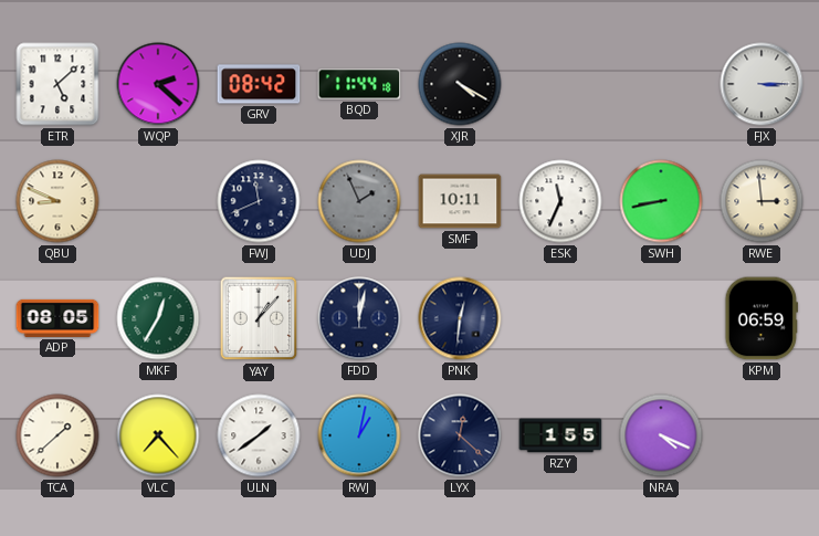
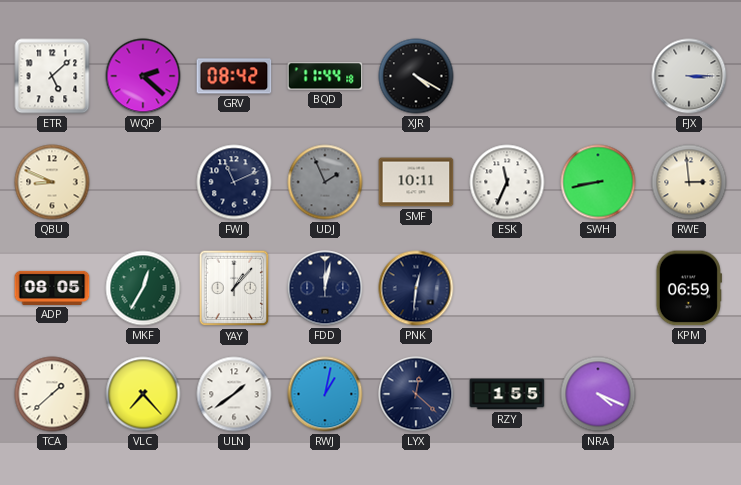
FWJ: 11:41 -> 11:11
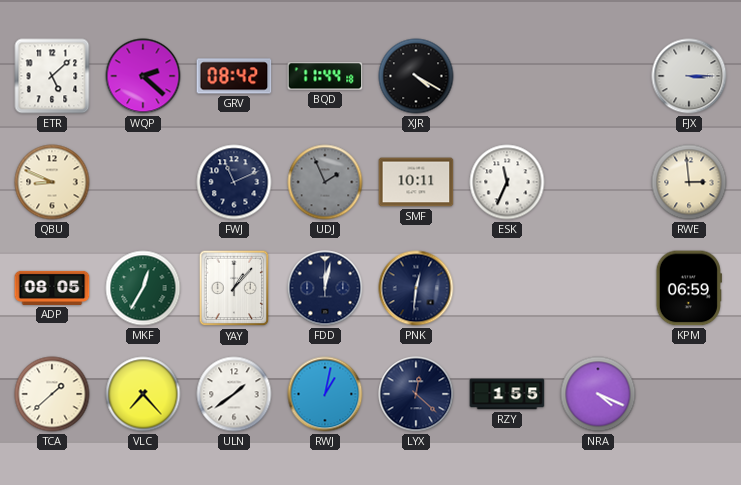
SWH: 8:43 -> none
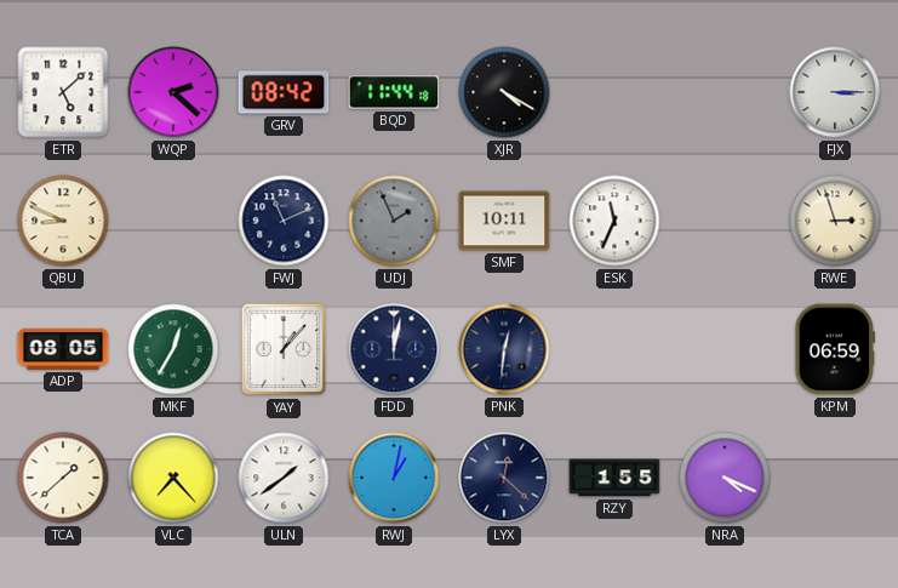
RWE: 2:59 -> 2:57
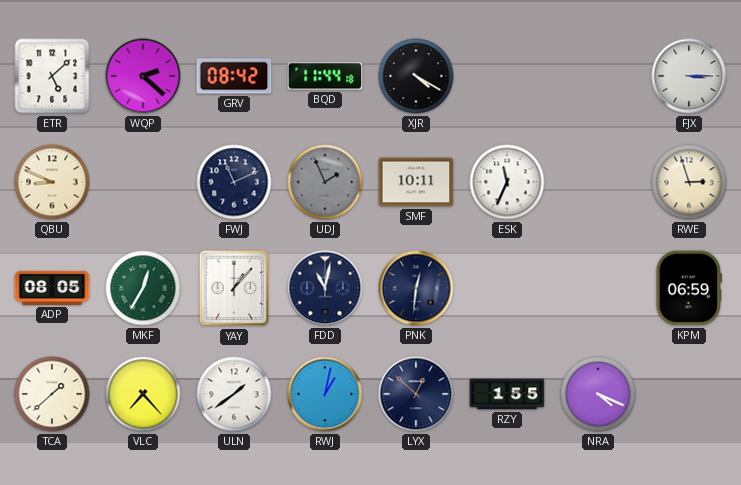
FDD: 12:02 -> 11:02
LYX: 12:22 -> 12:52
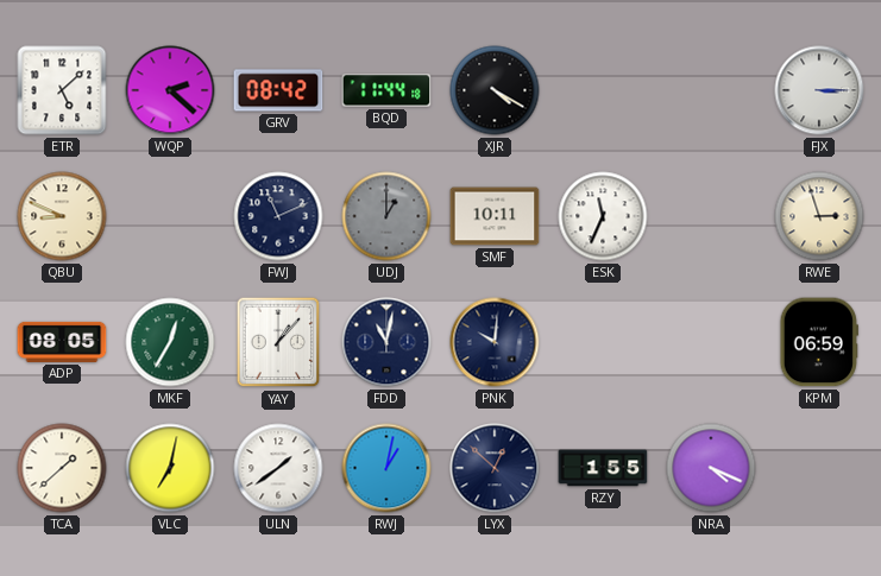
UDJ: 1:56 -> 1:00
PNK: 12:31 -> 10:01
VLC: 7:23 -> 7:02
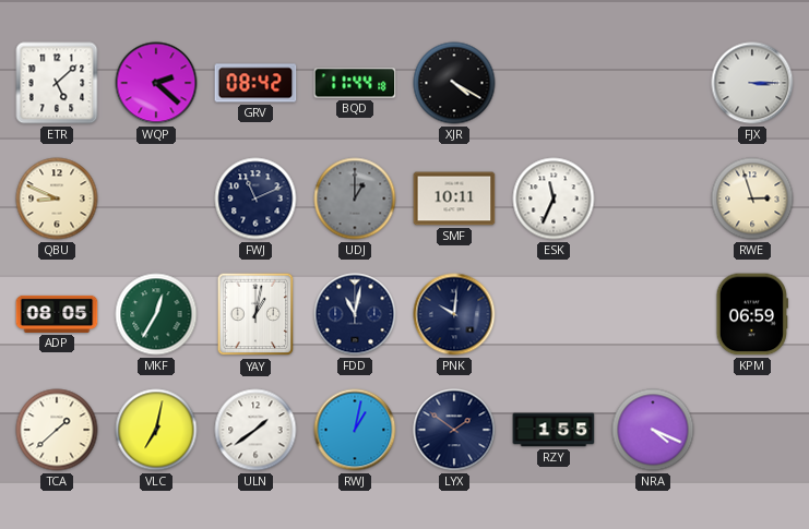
YAY: 1:07 -> 1:02
LYX: 12:52 -> 1:51
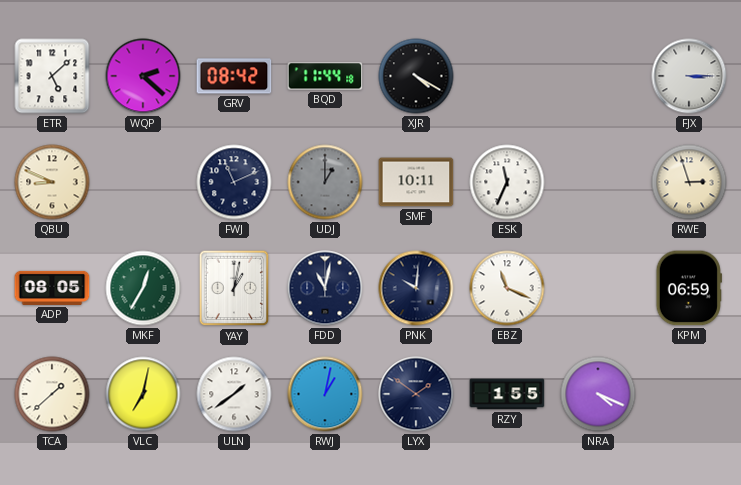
EBZ: none -> 11:19
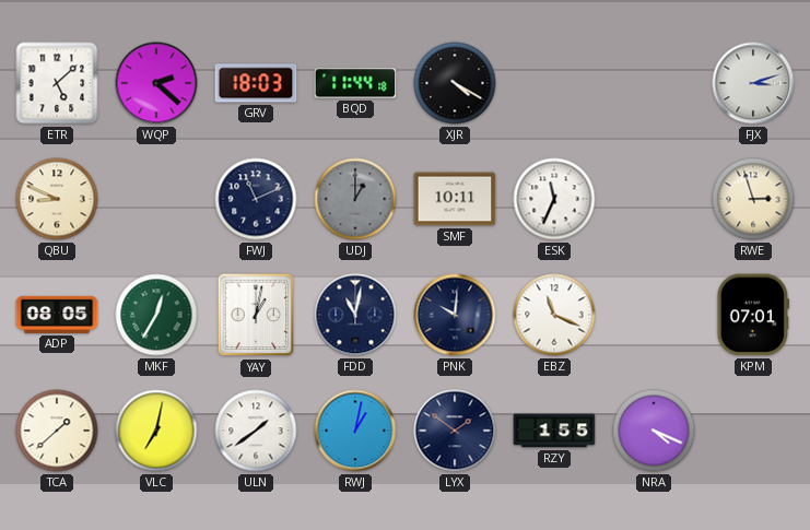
GRV: 08:42 -> 18:03
FJX: 3:15 -> 3:12
KPM: 06:59 -> 07:01
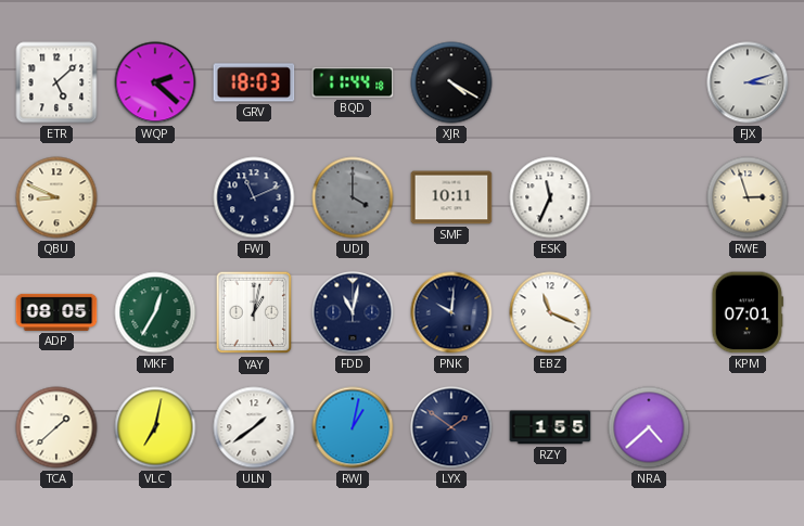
UDJ: 1:00 -> 4:00
NRA: 4:19 -> 4:38
